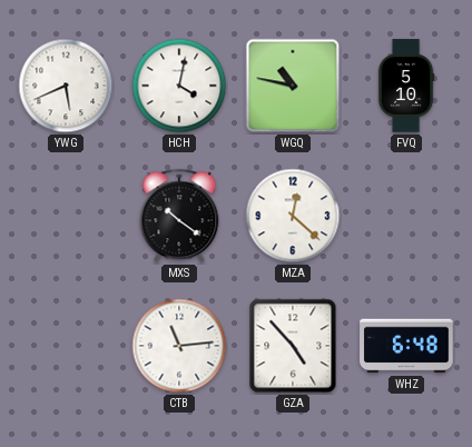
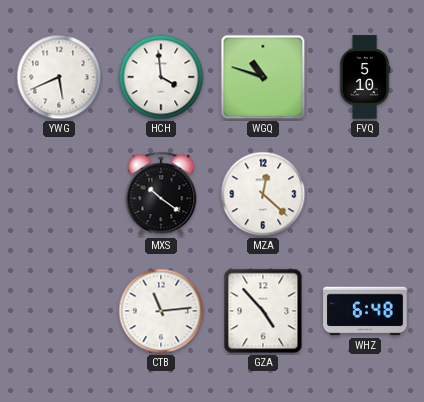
HCH: 4:02 -> 3:59
WGQ: 10:47 -> 10:48
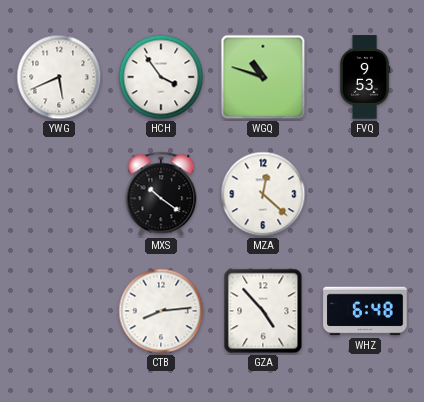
HCH: 3:59 -> 3:54
FVQ: 5:10 -> 9:53
CTB: 11:14 -> 8:14
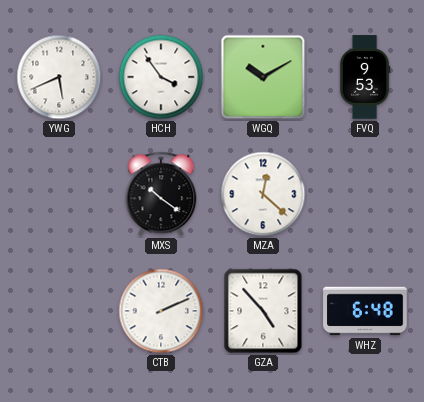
WGQ: 10:48 -> 10:10
CTB: 8:14 -> 2:11
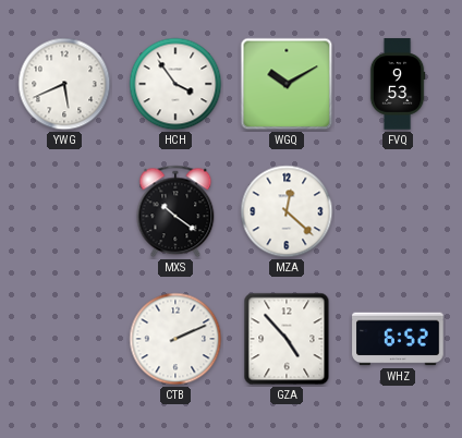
WHZ: 6:48 -> 6:52
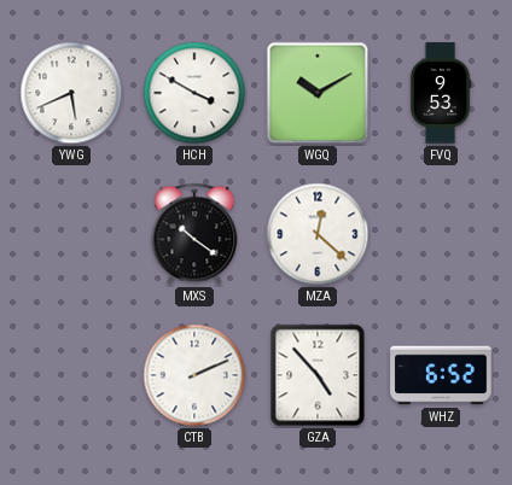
HCH: 3:54 -> 3:50
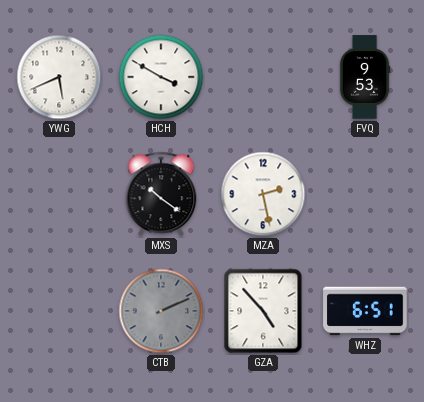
WGQ: 10:10 -> none
MZA: 12:22 -> 2:28
CTB dial: white -> grey
WHZ: 6:52 -> 6:51
